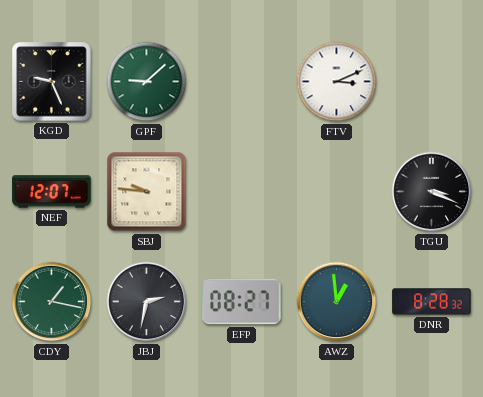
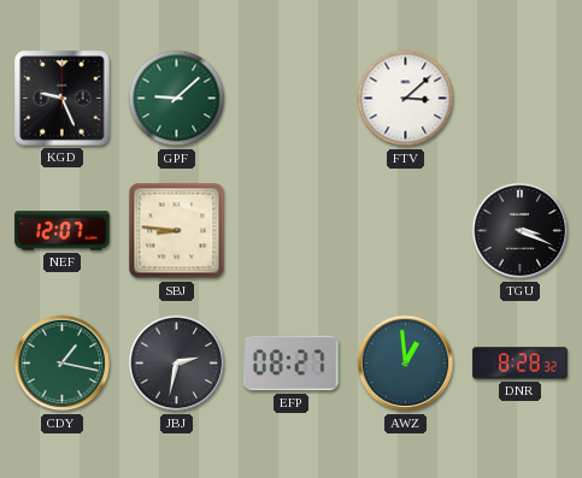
FTV: 3:11 -> 3:08
SBJ: 9:46 -> 8:46
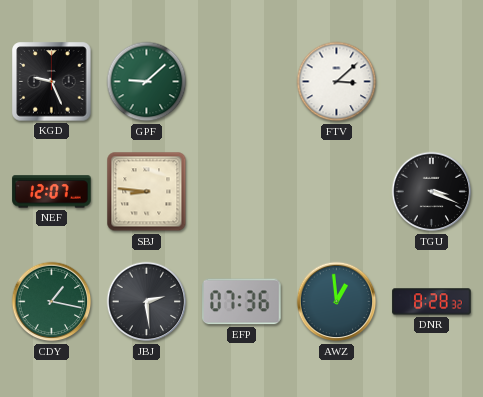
JBJ: 2:32 -> 2:29
EFP: 08:27 -> 07:36
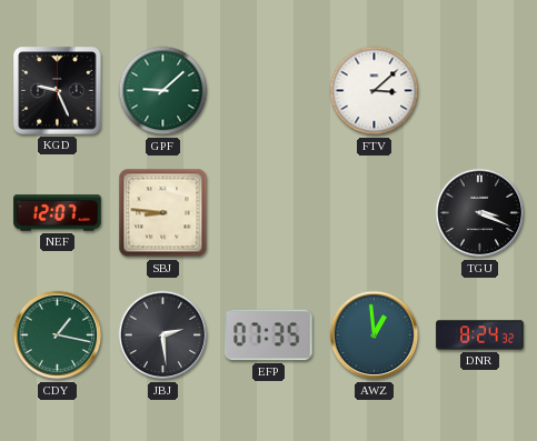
EFP: 07:36 -> 07:35
DNR: 8:28 -> 8:24
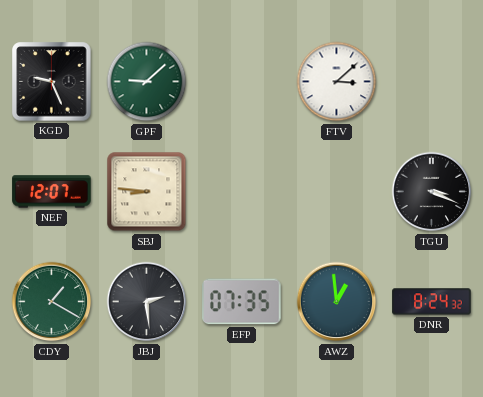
CDY: 1:17 -> 1:20
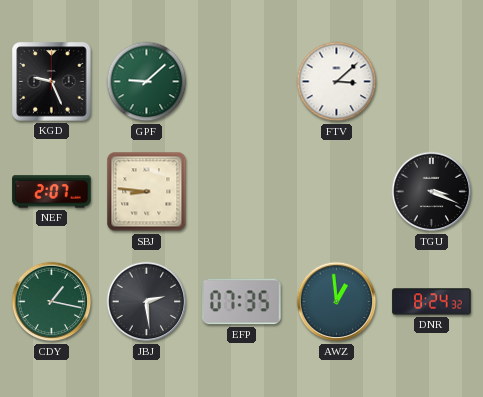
NEF: 12:07 -> 2:07
CDY: 1:20 -> 1:17
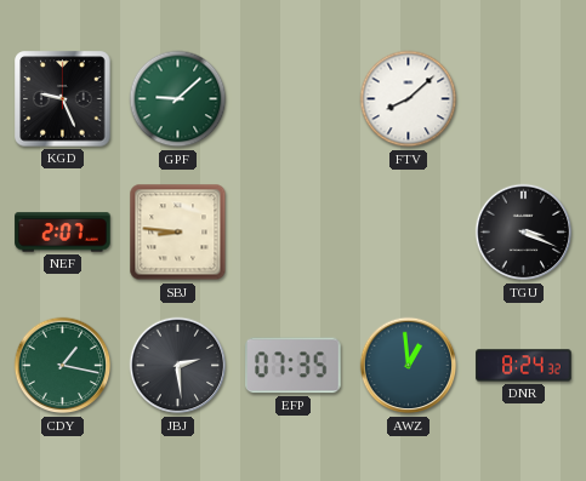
FTV: 3:08 -> 8:08
